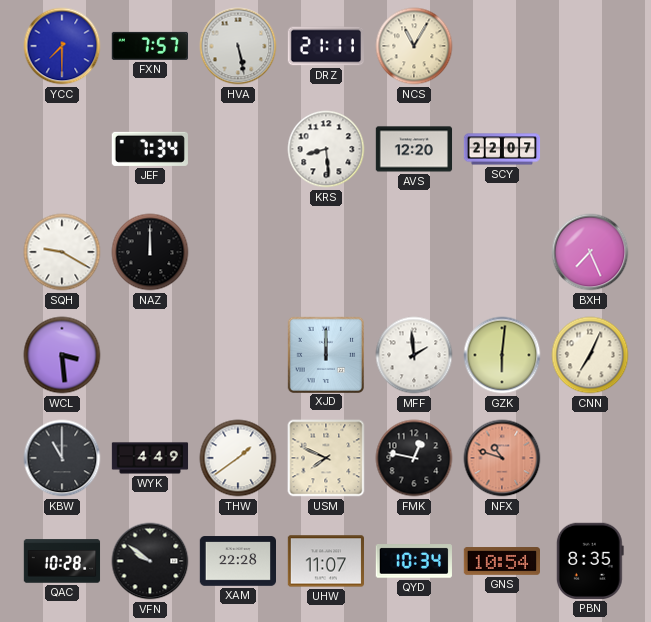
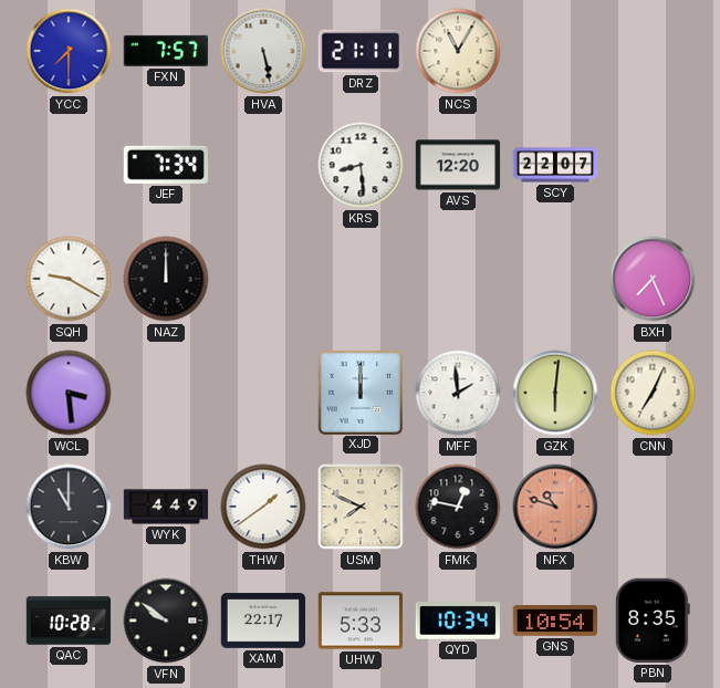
XAM: 22:28 -> 22:17
UHW: 11:07 -> 5:33
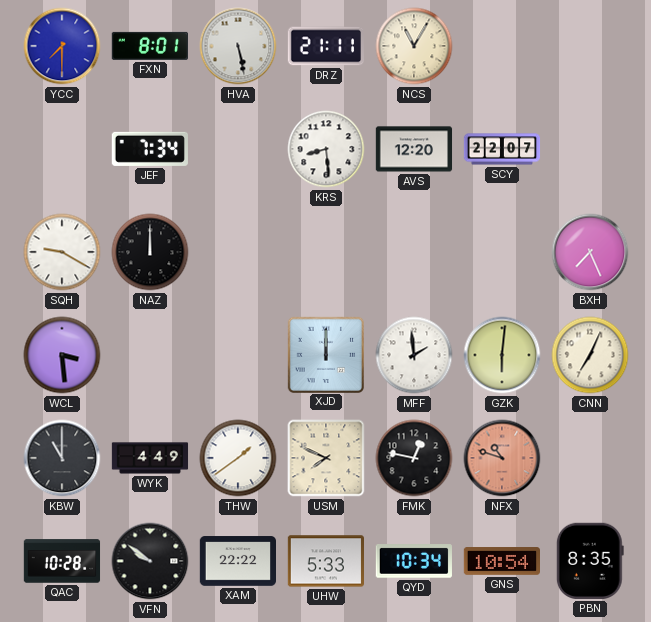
FXN: 7:57 -> 8:01
XAM: 22:17 -> 22:22
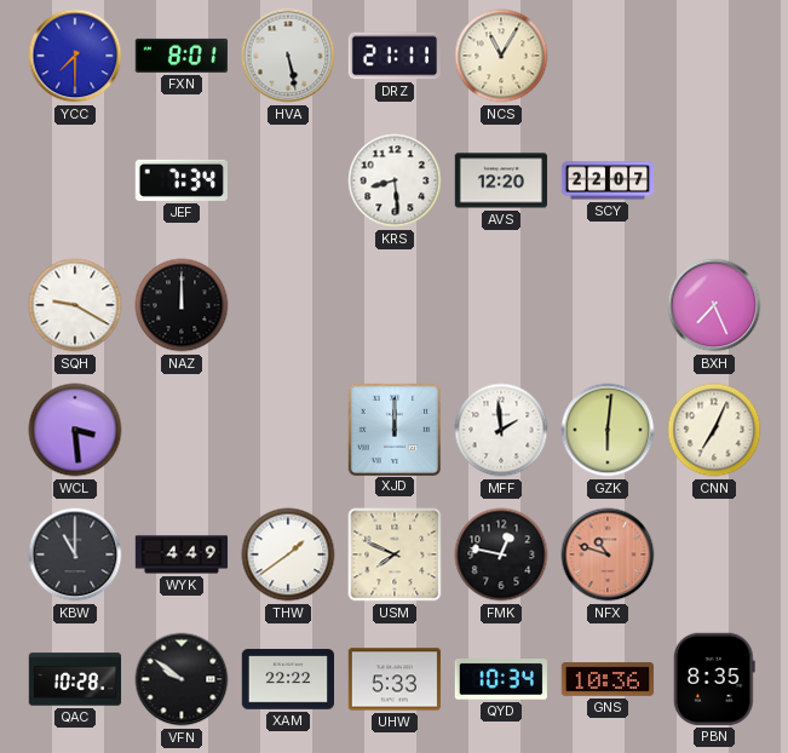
GNS: 10:54 -> 10:36
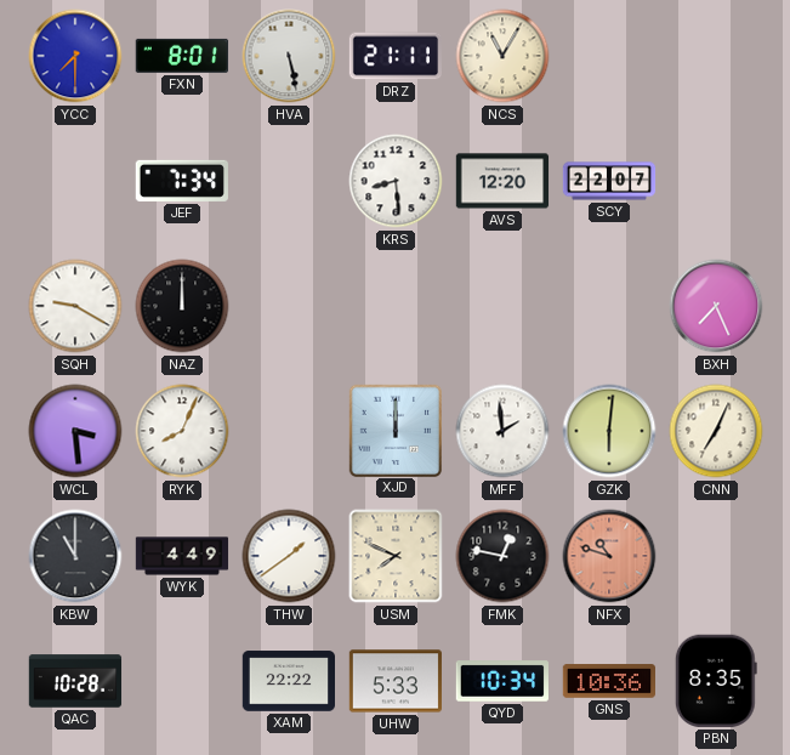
RYK: none -> 8:04
VFN: 9:51 -> none
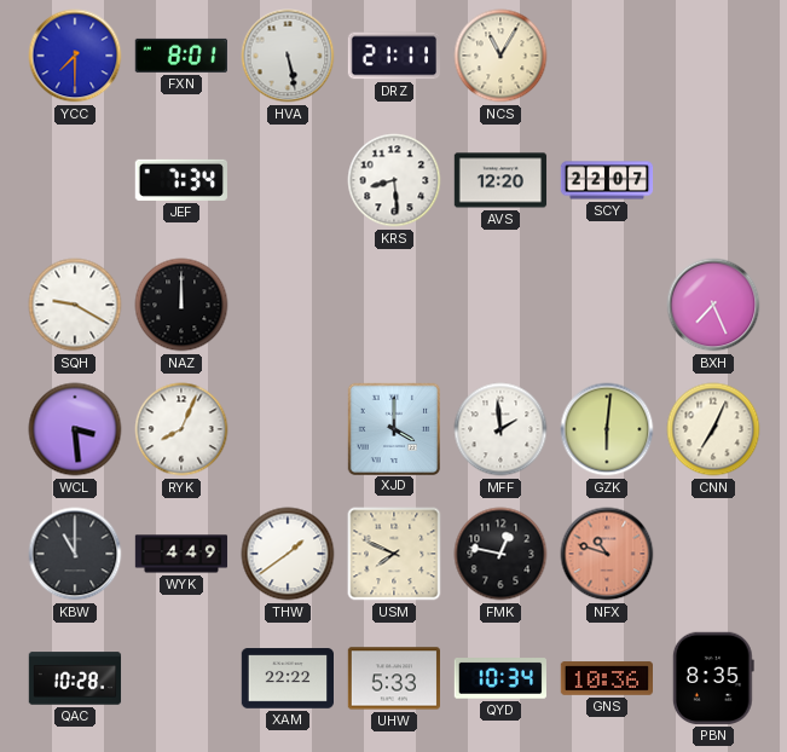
XJD: 12:00 -> 4:00
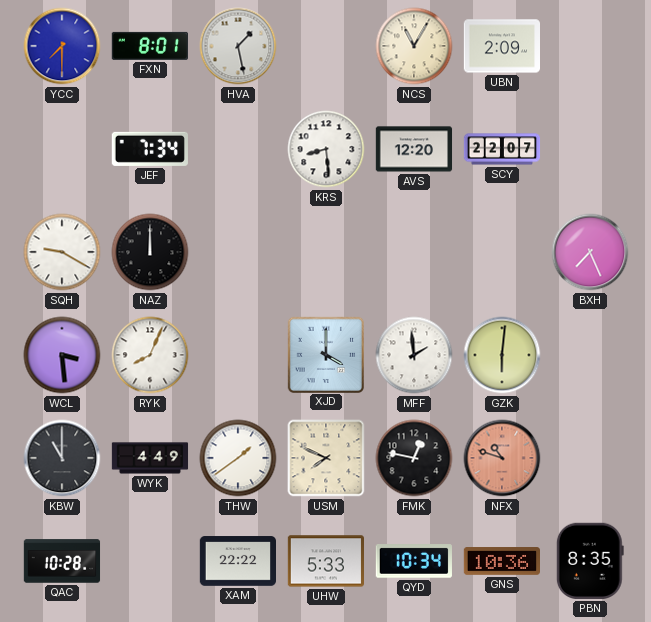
HVA: 5:28 -> 1:28
DRZ: 21:11 -> none
UBN: none -> 2:09
CNN: 7:04 -> none
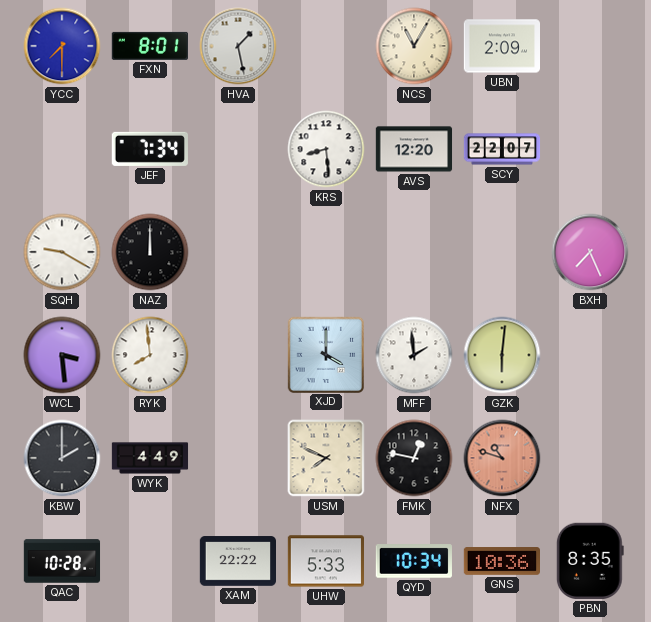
RYK: 8:04 -> 7:59
KBW: 11:00 -> 2:00
THW: 1:39 -> none
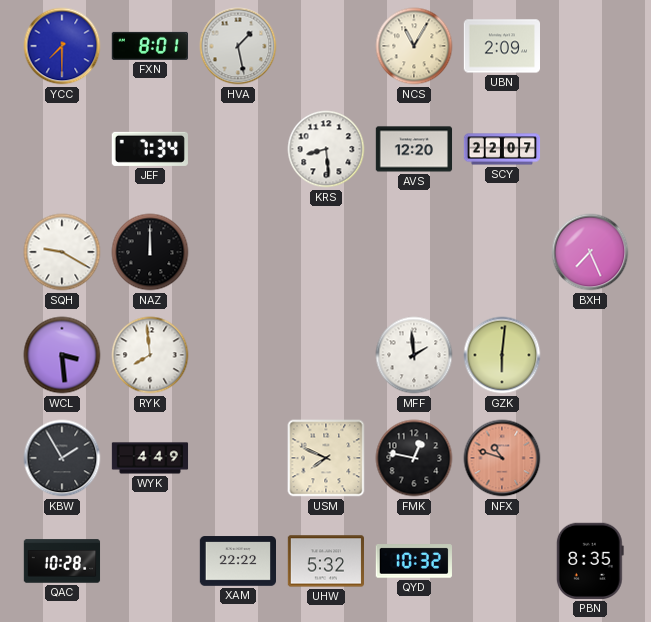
XJD: 4:00 -> none
KBW: 2:00 -> 1:55
UHW: 5:33 -> 5:32
QYD: 10:34 -> 10:32
GNS: 10:36 -> none
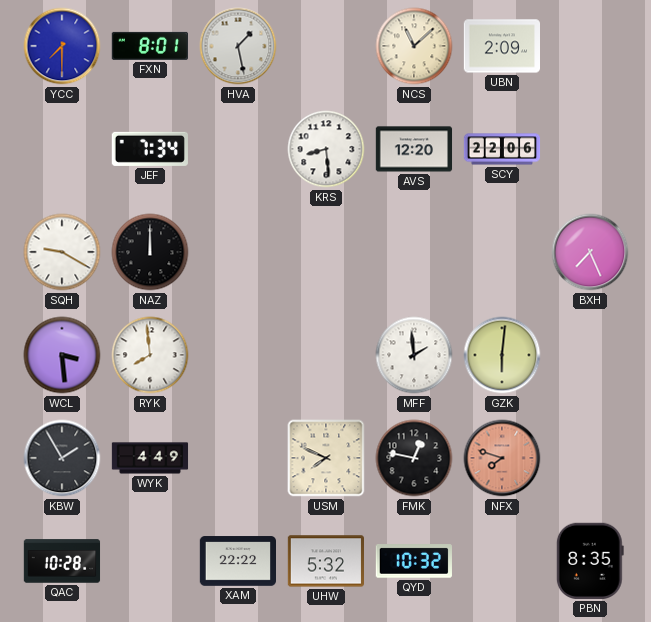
NCS: 11:05 -> 11:08
SCY: 22:07 -> 22:06
NFX: 10:48 -> 7:48
